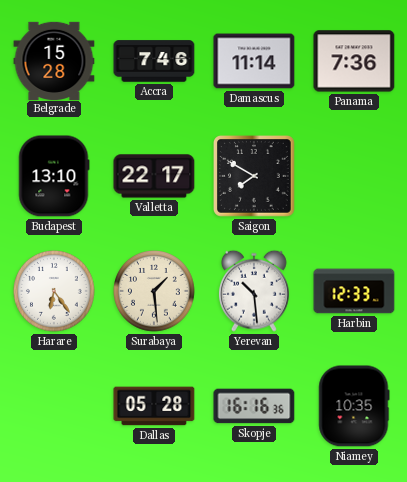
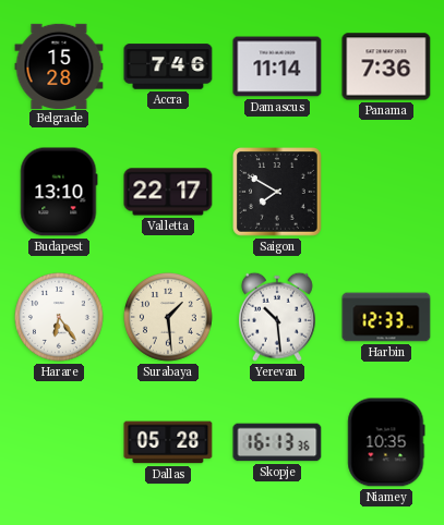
Skopje: 16:16 -> 16:13
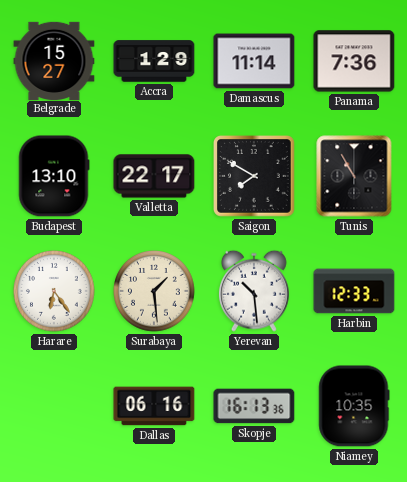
Belgrade: 15:28 -> 15:27
Accra: 7:46 -> 1:29
Tunis: none -> 10:55
Dallas: 05:28 -> 06:16
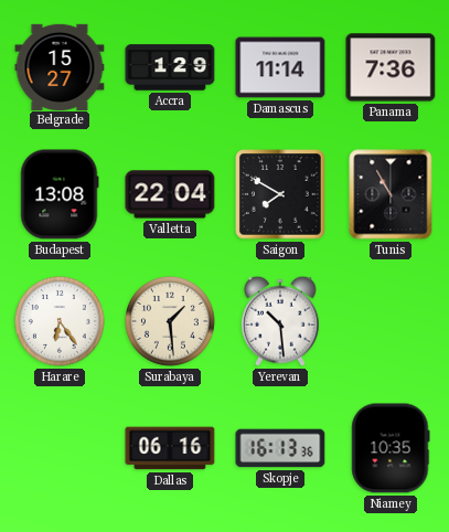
Budapest: 13:10 -> 13:08
Valletta: 22:17 -> 22:04
Harbin: 12:33 -> none
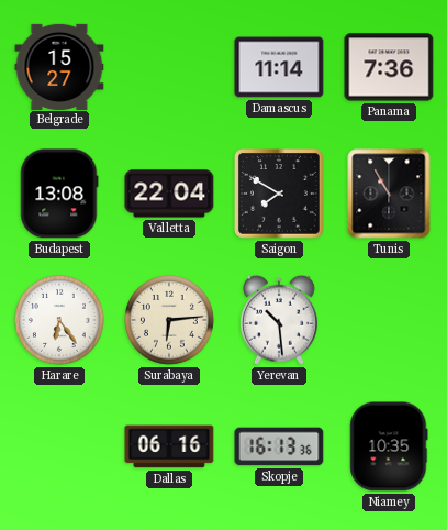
Accra: 1:29 -> none
Surabaya: 1:29 -> 6:14
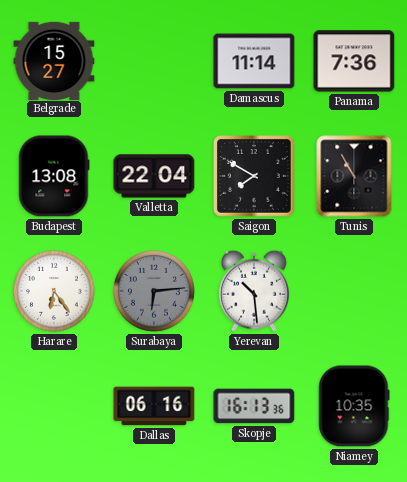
Surabaya dial: cream -> grey
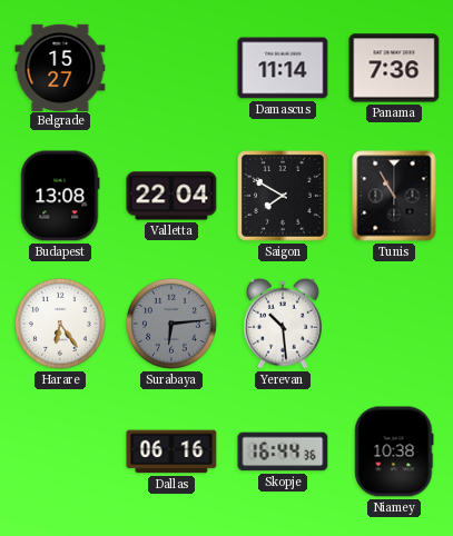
Skopje: 16:13 -> 16:44
Niamey: 10:35 -> 10:38
